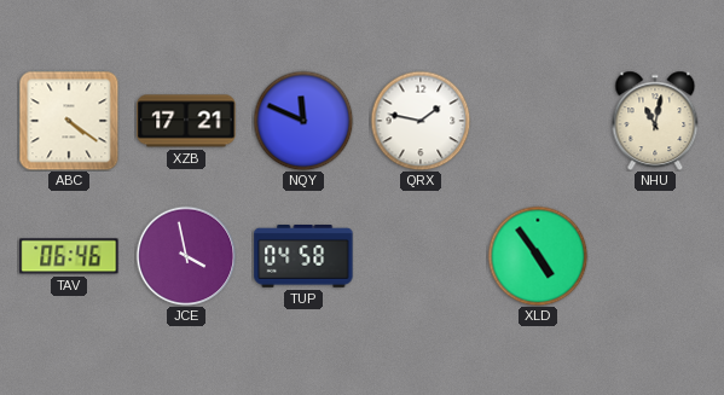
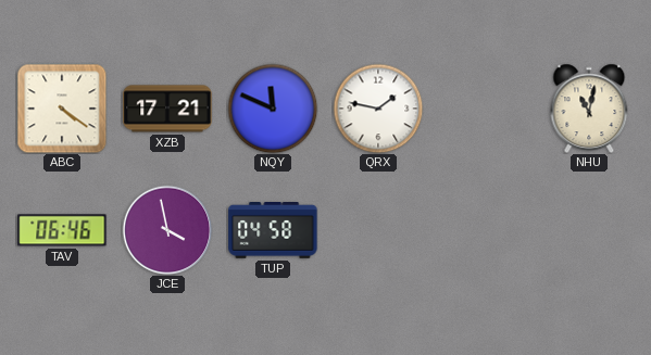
XLD: 4:54 -> none
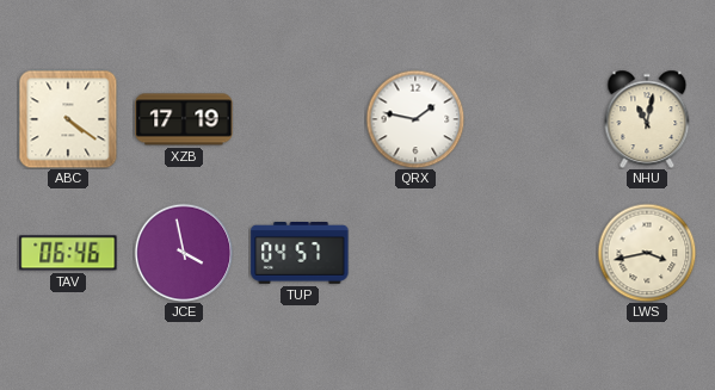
XZB: 17:21 -> 17:19
NQY: 11:49 -> none
TUP: 04:58 -> 04:57
LWS: none -> 3:43
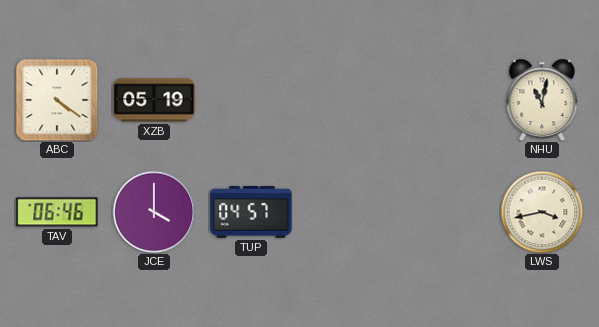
XZB: 17:19 -> 05:19
QRX: 1:47 -> none
JCE: 3:58 -> 4:00
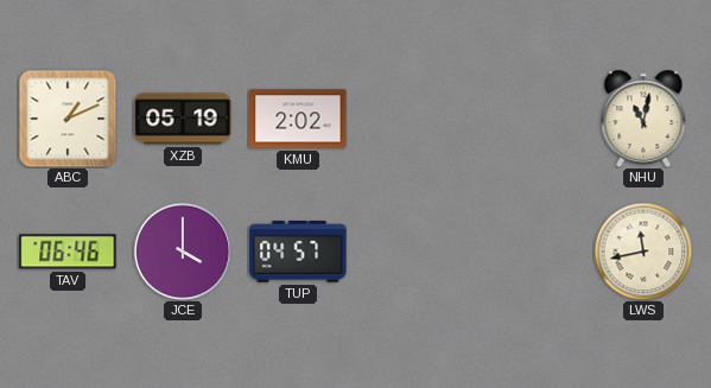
ABC: 4:21 -> 1:11
KMU: none -> 2:02
LWS: 3:43 -> 11:43
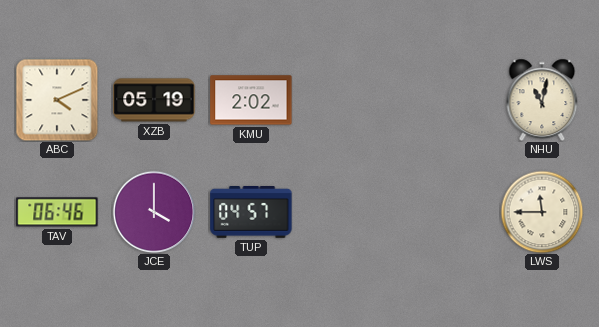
ABC: 1:11 -> 4:11
LWS: 11:43 -> 11:45
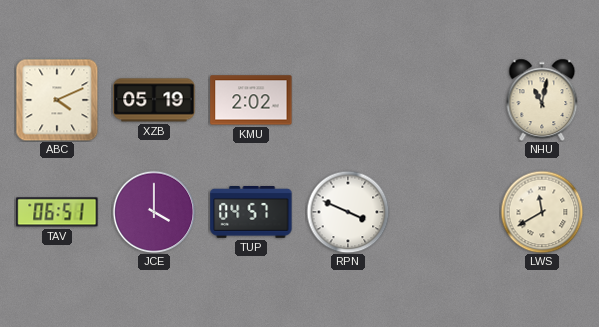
TAV: 06:46 -> 06:51
RPN: none -> 3:49
LWS: 11:45 -> 11:40
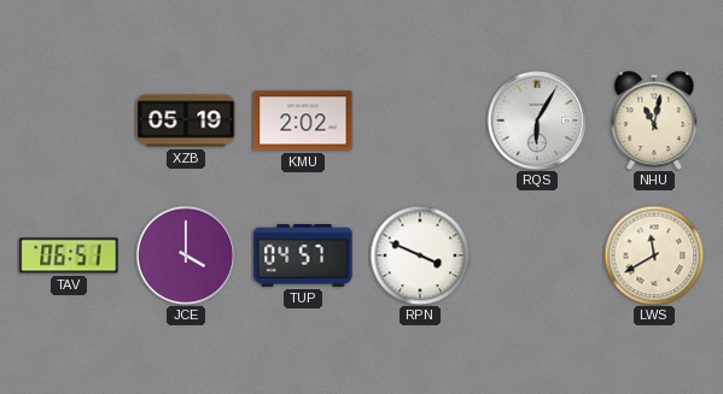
ABC: 4:11 -> none
RQS: none -> 6:05
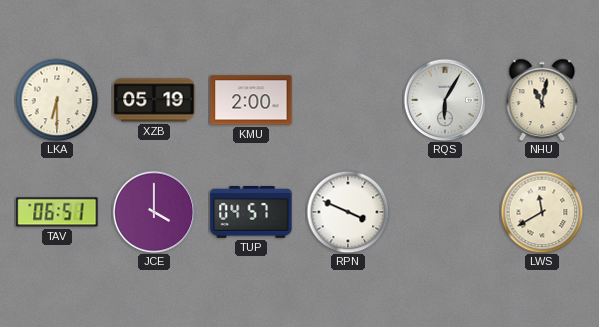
LKA: none -> 6:30
KMU: 2:02 -> 2:00
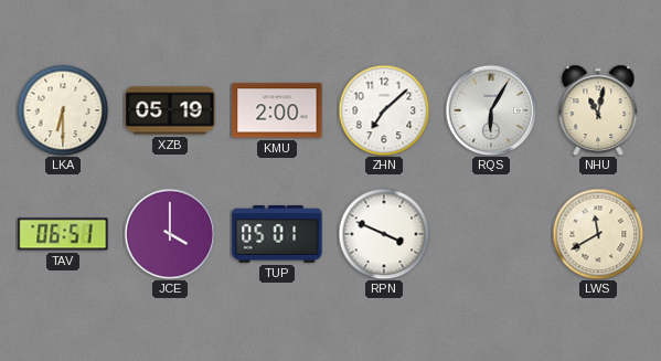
ZHN: none -> 7:08
TUP: 04:57 -> 05:01
